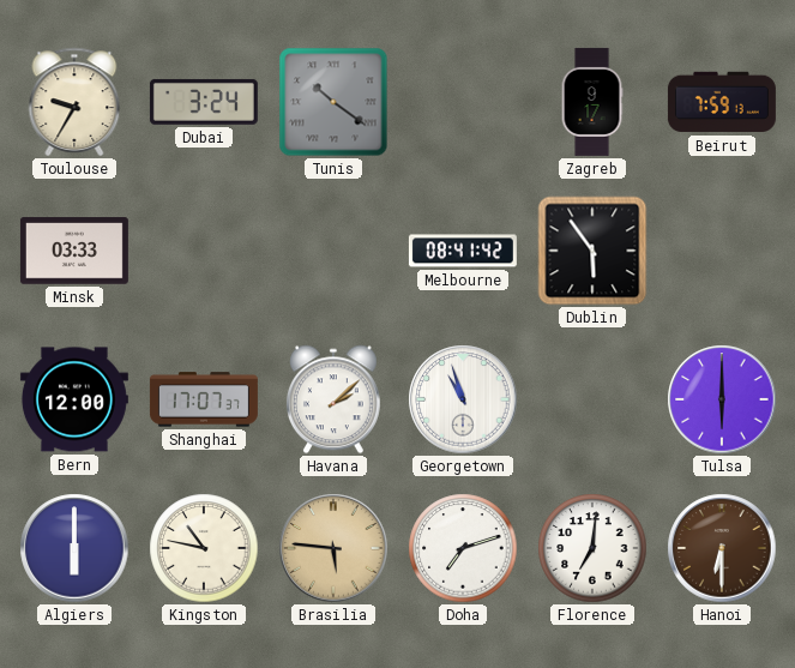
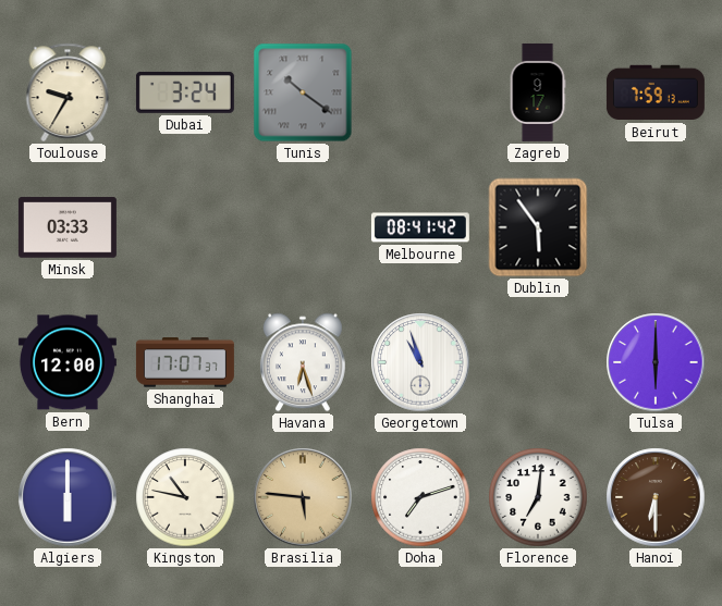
Havana: 2:08 -> 6:27
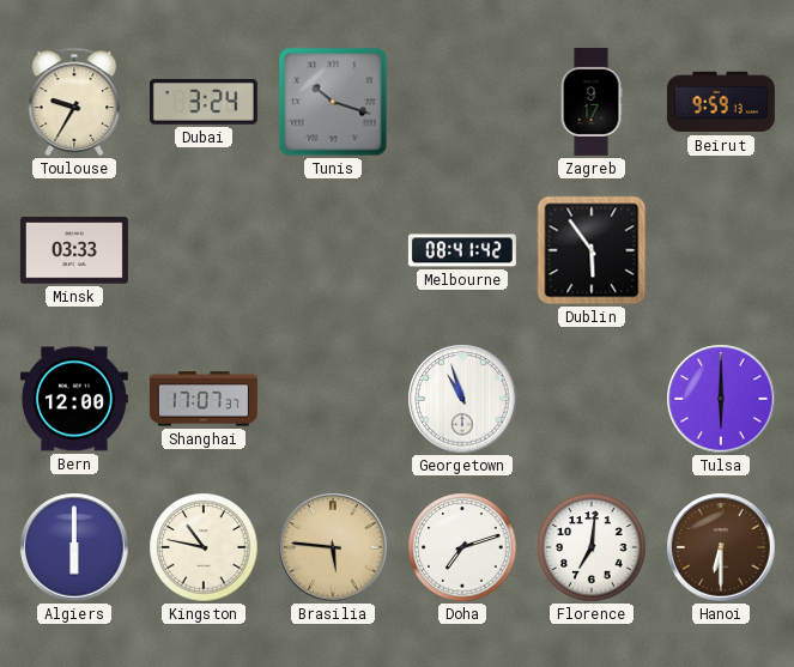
Tunis: 10:21 -> 10:18
Beirut: 7:59 -> 9:59
Havana: 6:27 -> none
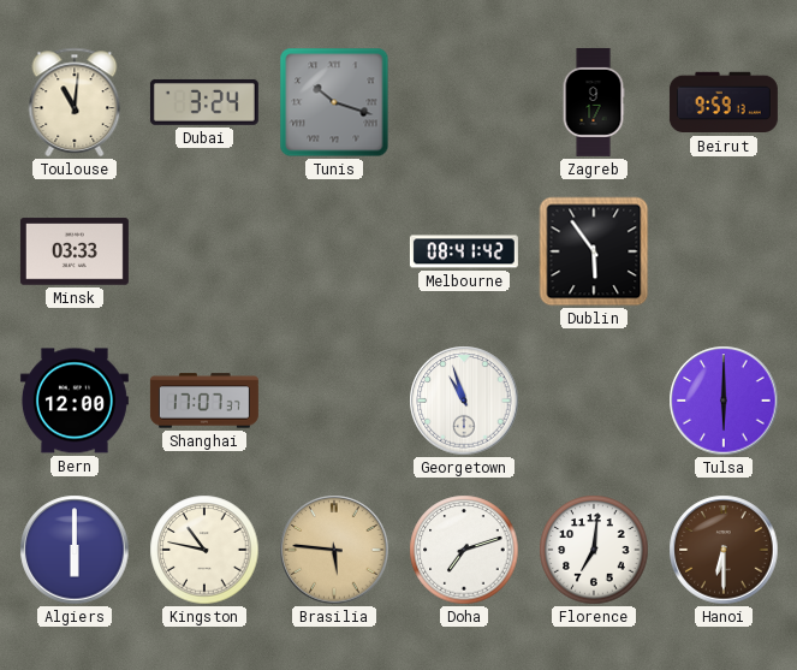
Toulouse: 9:35 -> 11:01
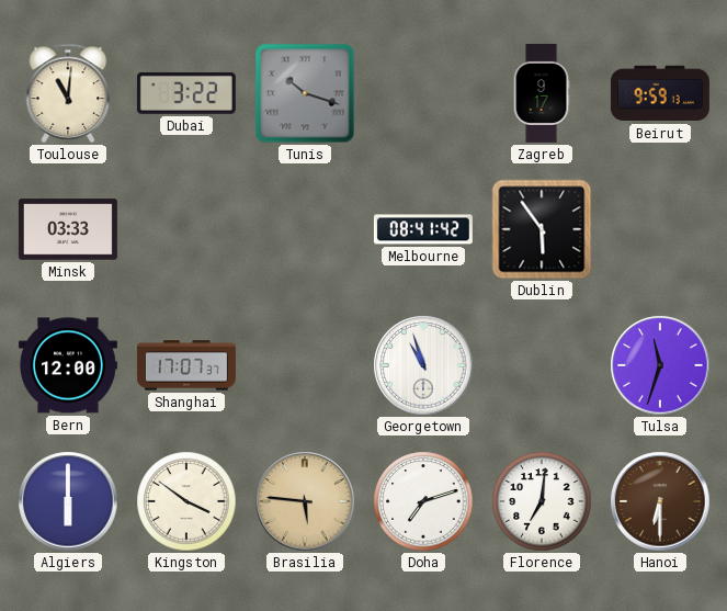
Dubai: 3:24 -> 3:22
Tulsa: 6:00 -> 11:33
Kingston: 10:47 -> 3:51
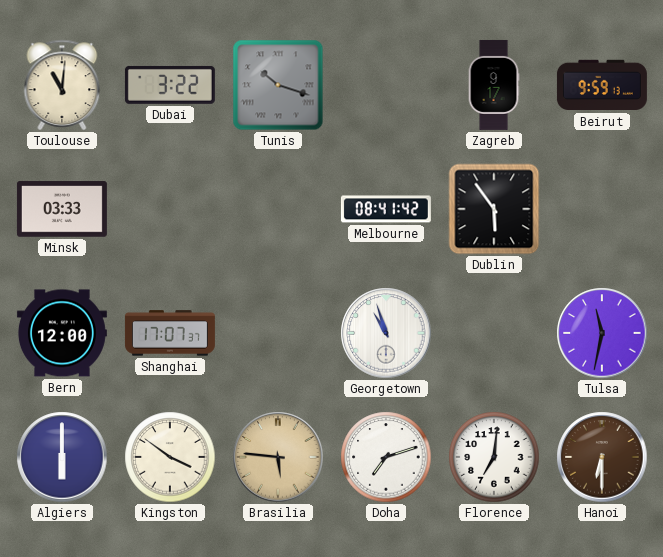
Tulsa: 11:33 -> 11:32
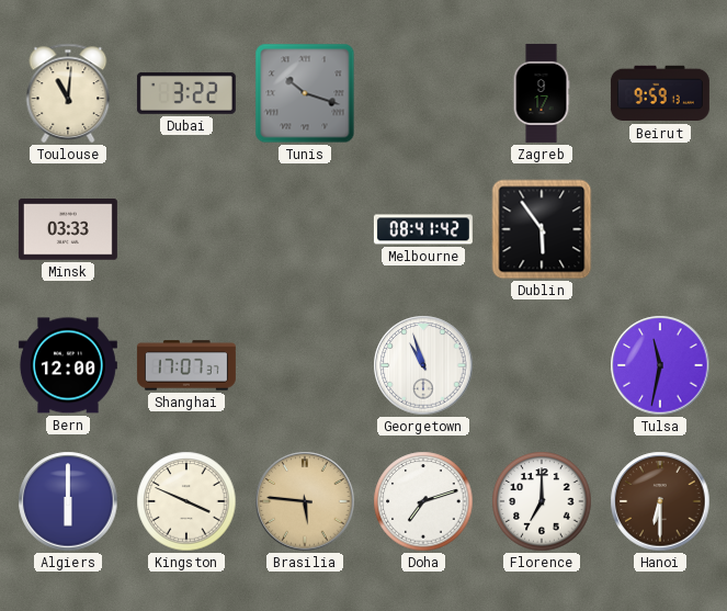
Kingston: 3:51 -> 3:49
Florence: 7:01 -> 7:00
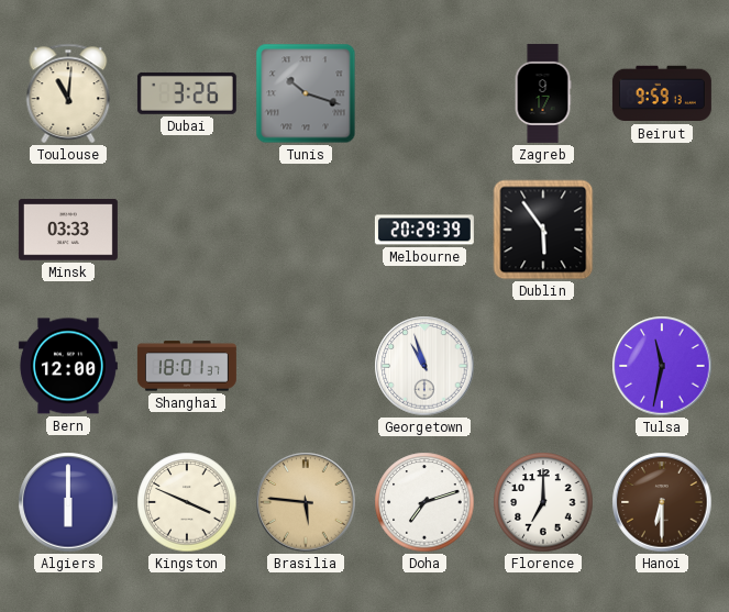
Dubai: 3:22 -> 3:26
Melbourne: 08:41 -> 20:29
Shanghai: 17:07 -> 18:01
